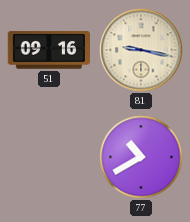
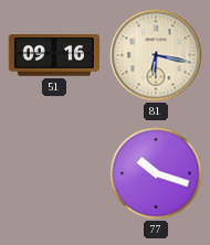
81: 9:17 -> 6:17
77: 10:40 -> 10:18
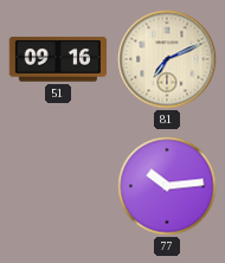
81: 6:17 -> 7:11
77: 10:18 -> 10:14
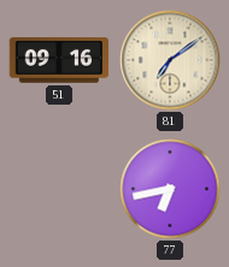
81: 7:11 -> 7:09
77: 10:14 -> 6:43
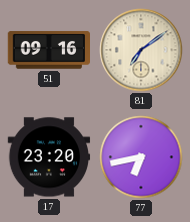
17: none -> 23:20
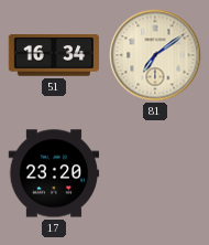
51: 09:16 -> 16:34
77: 6:43 -> none
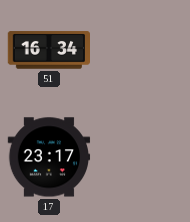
81: 7:09 -> none
17: 23:20 -> 23:17
